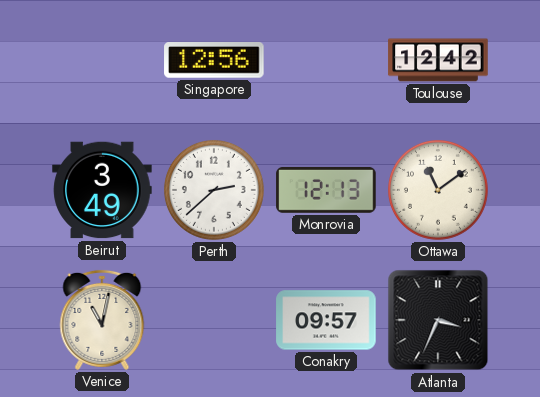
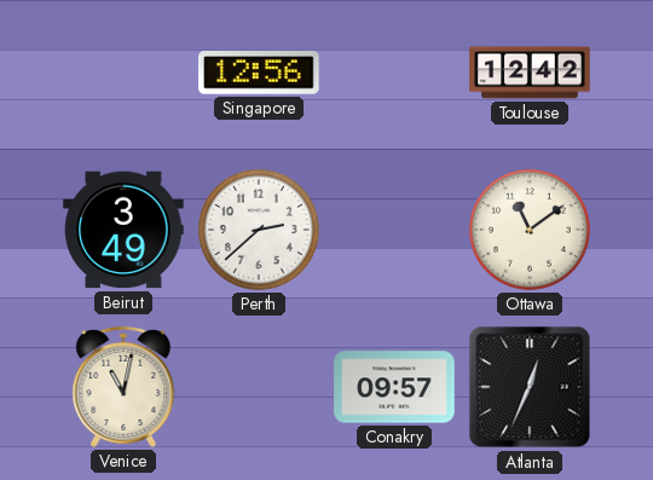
Monrovia: 12:13 -> none
Atlanta: 3:34 -> 12:34
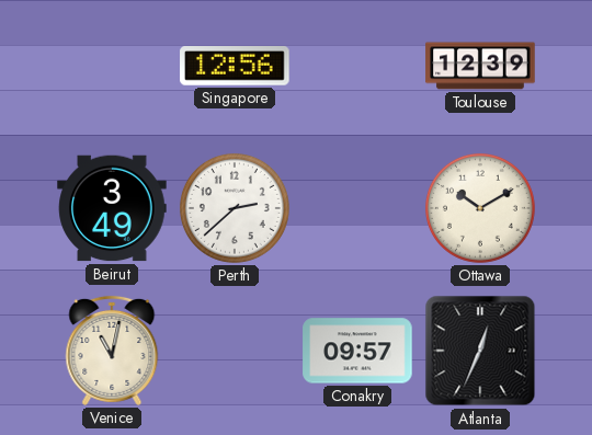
Toulouse: 12:42 -> 12:39
Ottawa: 11:09 -> 10:10
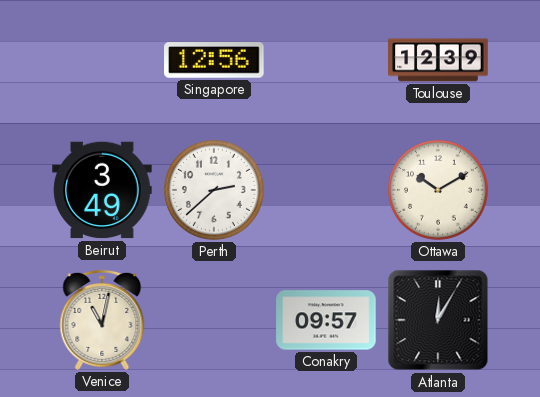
Atlanta: 12:34 -> 12:05
